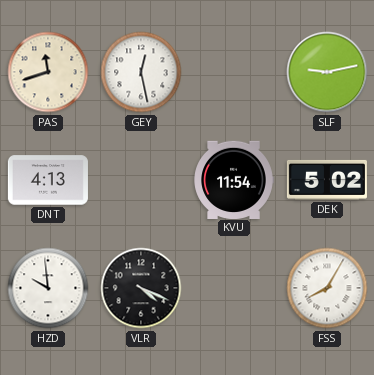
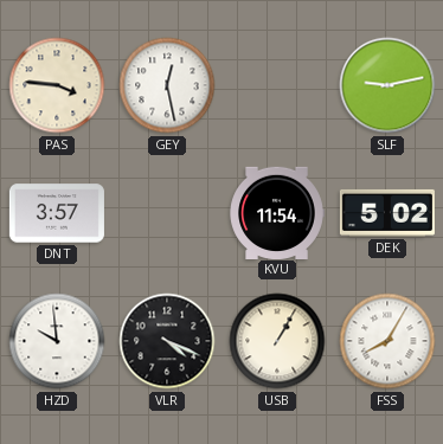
PAS: 11:42 -> 3:46
DNT: 4:13 -> 3:57
USB: none -> 1:05
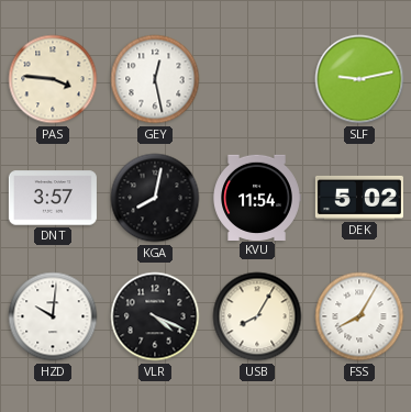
KGA: none -> 8:02
HZD: 9:59 -> 10:01
USB: 1:05 -> 8:05
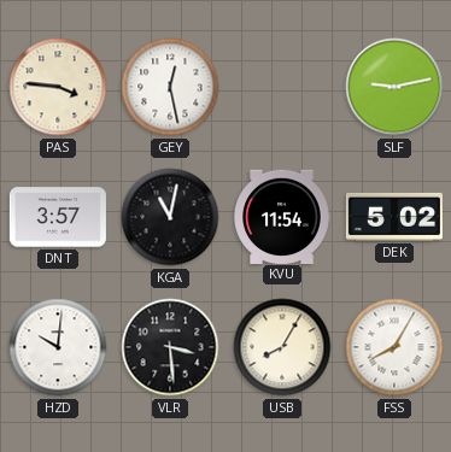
KGA: 8:02 -> 11:02
VLR: 4:19 -> 3:29
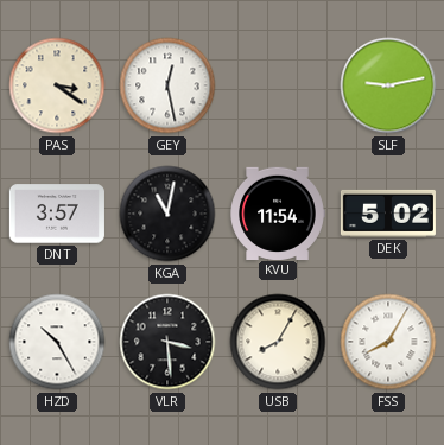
PAS: 3:46 -> 3:21
HZD: 10:01 -> 10:25
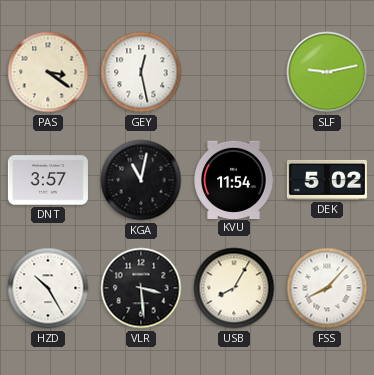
FSS: 8:05 -> 8:07
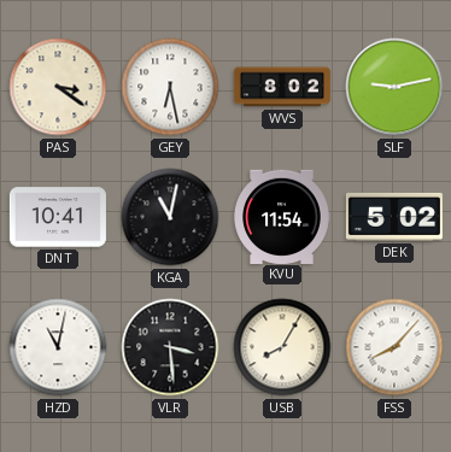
GEY: 12:28 -> 6:28
WVS: none -> 8:02
DNT: 3:57 -> 10:41
HZD: 10:25 -> 11:02
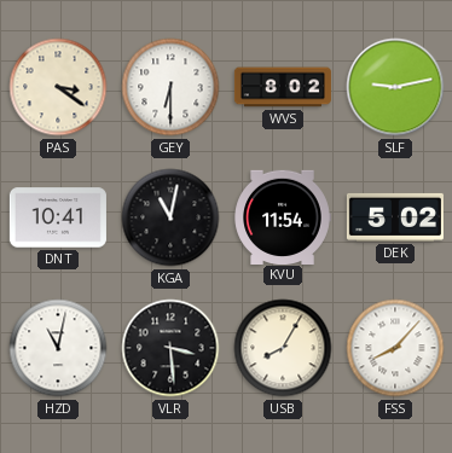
GEY: 6:28 -> 6:30
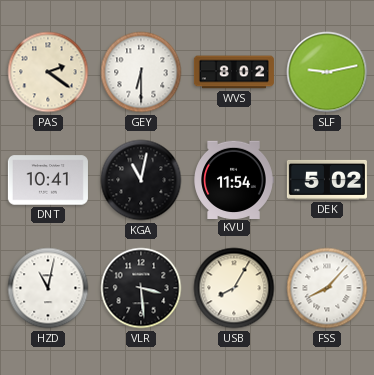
PAS: 3:21 -> 2:21
